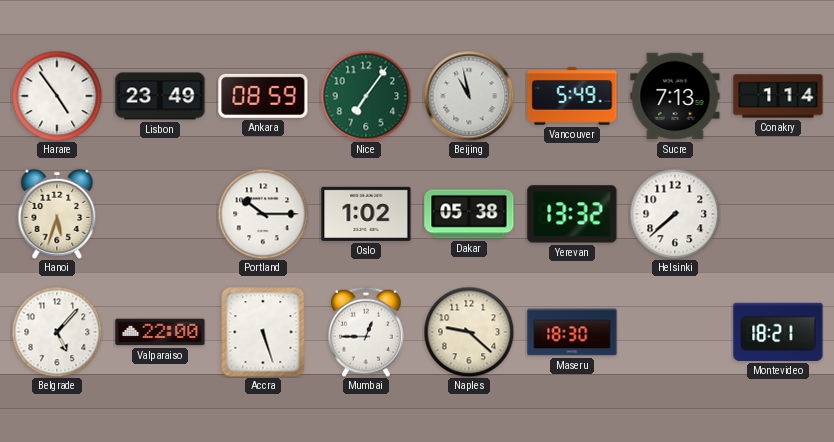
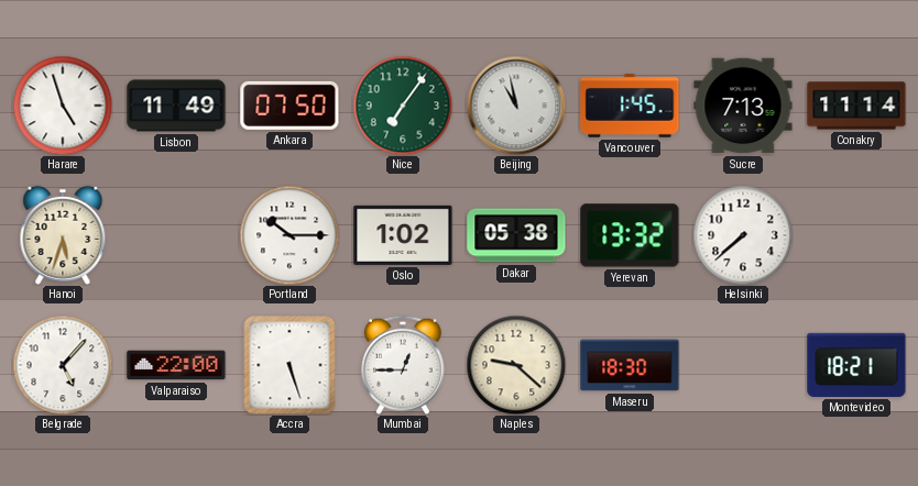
Harare: 4:54 -> 4:57
Lisbon: 23:49 -> 11:49
Ankara: 08:59 -> 07:50
Vancouver: 5:49 -> 1:45
Conakry: 1:14 -> 11:14
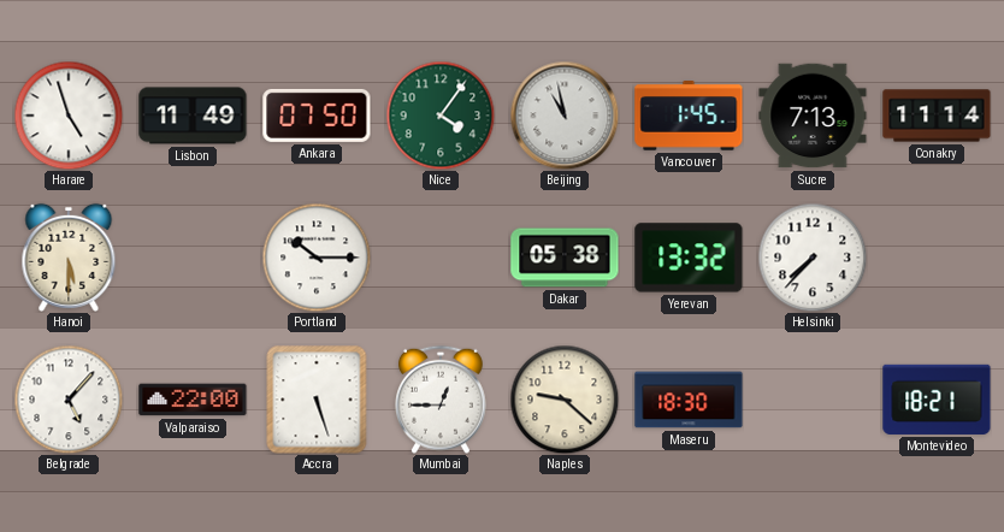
Nice: 7:06 -> 4:06
Hanoi: 5:33 -> 5:30
Oslo: 1:02 -> none
Helsinki: 7:38 -> 7:37
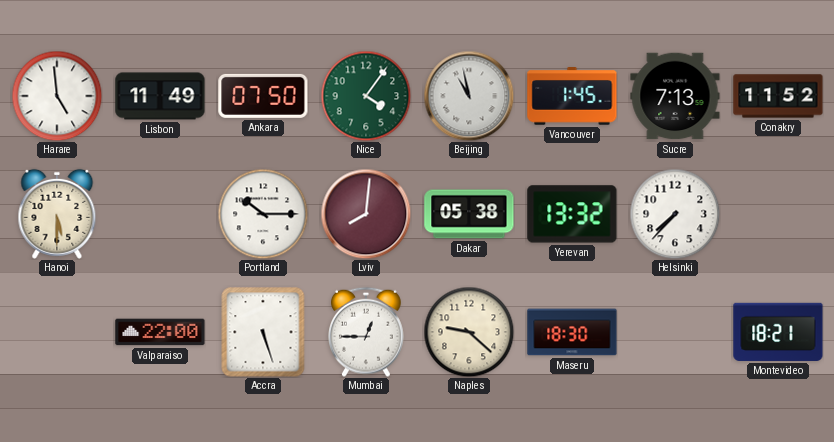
Harare: 4:57 -> 4:59
Conakry: 11:14 -> 11:52
Lviv: none -> 8:01
Belgrade: 5:07 -> none
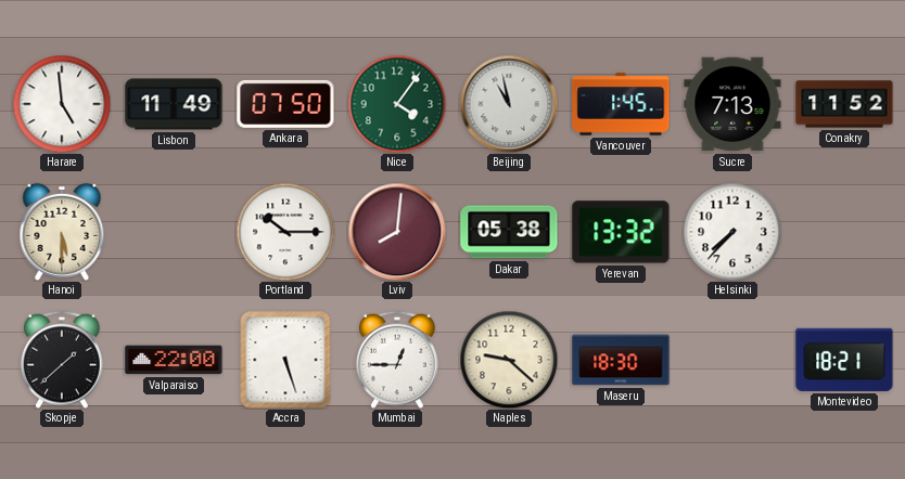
Skopje: none -> 1:38
